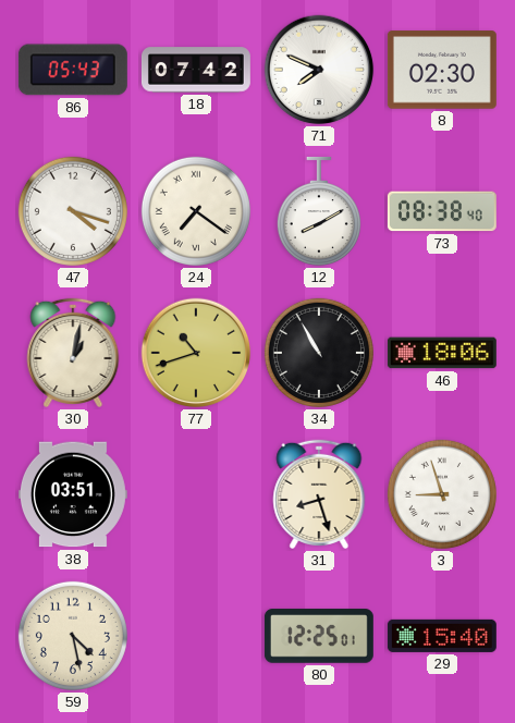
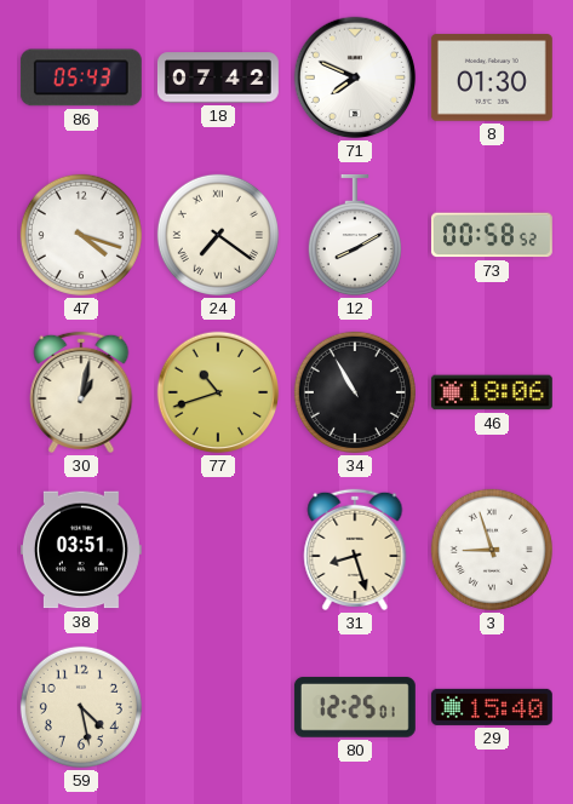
8: 02:30 -> 01:30
73: 08:38 -> 00:58
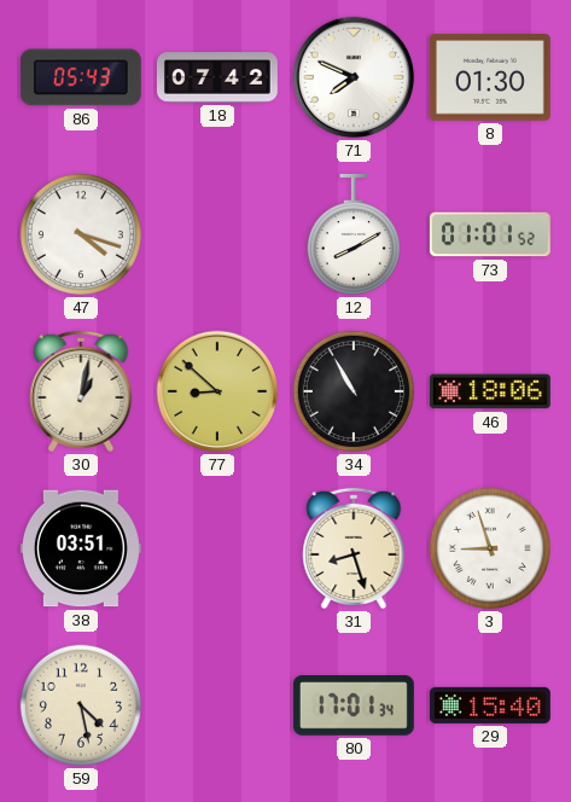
24: 7:21 -> none
73: 00:58 -> 01:01
77: 10:42 -> 8:52
80: 12:25 -> 17:01
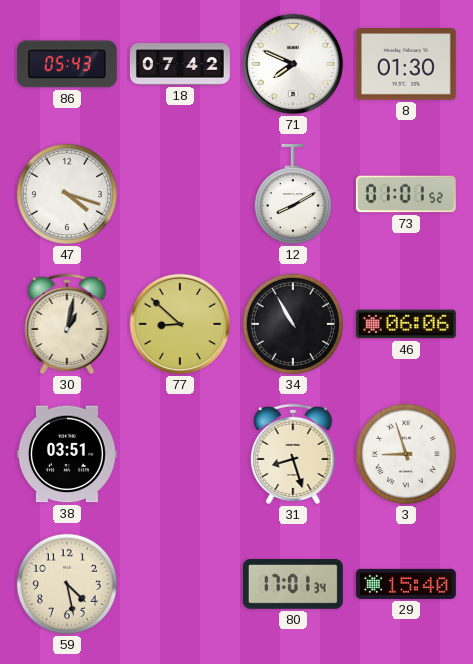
46: 18:06 -> 06:06
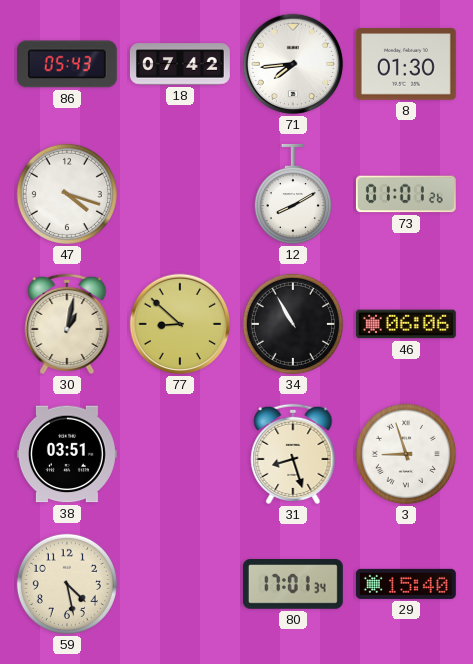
71: 7:49 -> 7:44
73: 01:01:52 -> 01:01:26
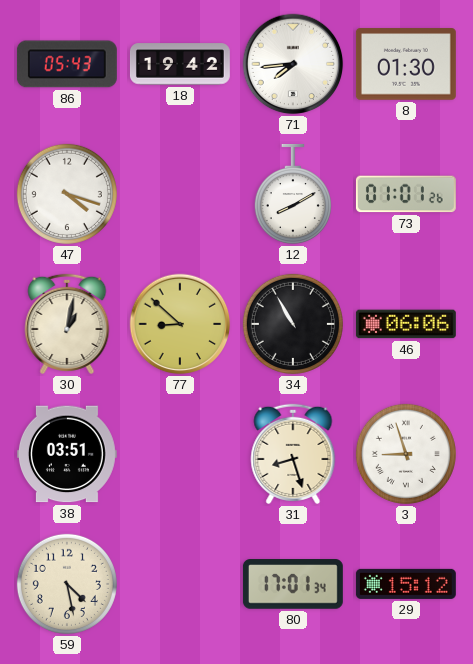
18: 07:42 -> 19:42
29: 15:40 -> 15:12
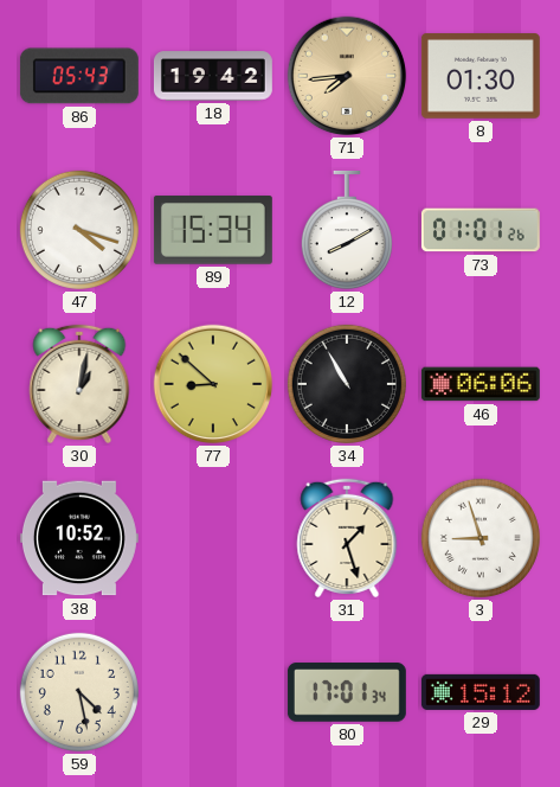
71 dial: white -> champagne
89: none -> 15:34
38: 03:51 -> 10:52
31: 8:27 -> 1:27
